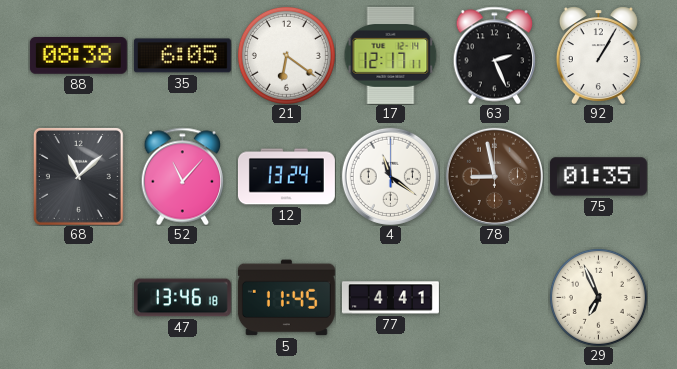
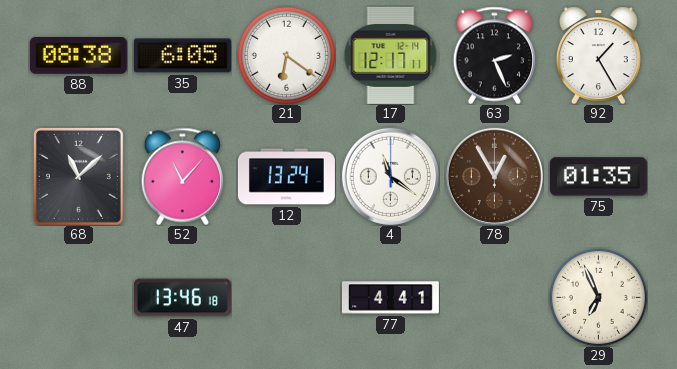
92: 1:05 -> 1:25
78: 8:58 -> 12:55
5: 11:45 -> none
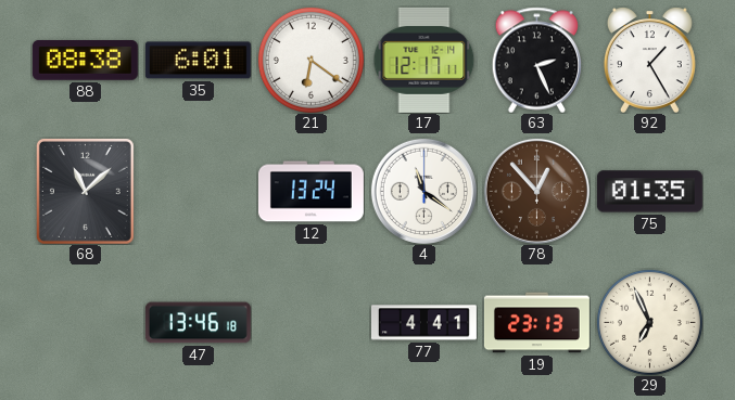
35: 6:05 -> 6:01
52: 11:07 -> none
78: 12:55 -> 12:53
19: none -> 23:13
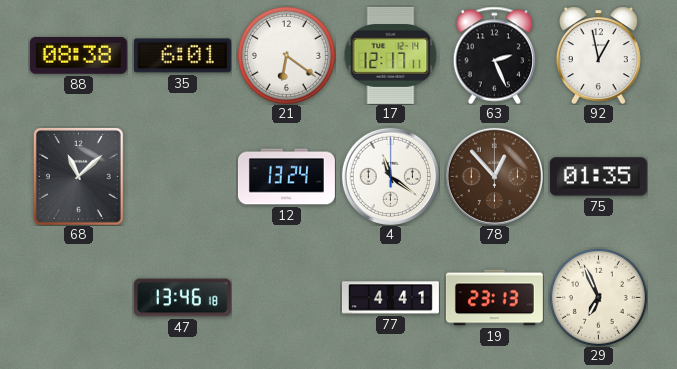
92: 1:25 -> 12:58
